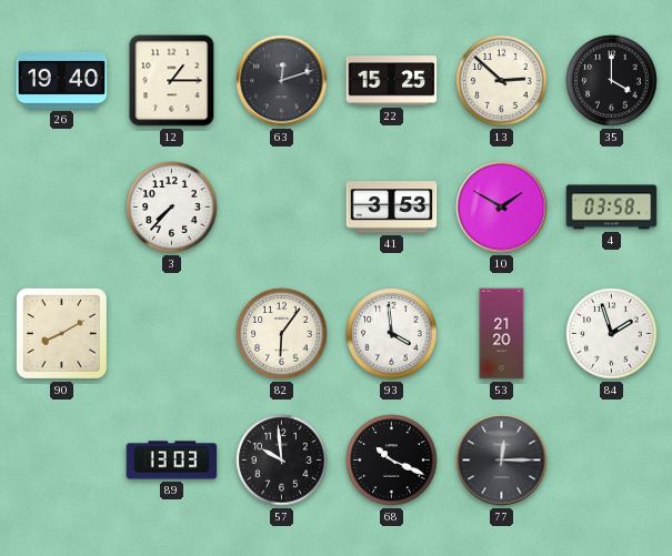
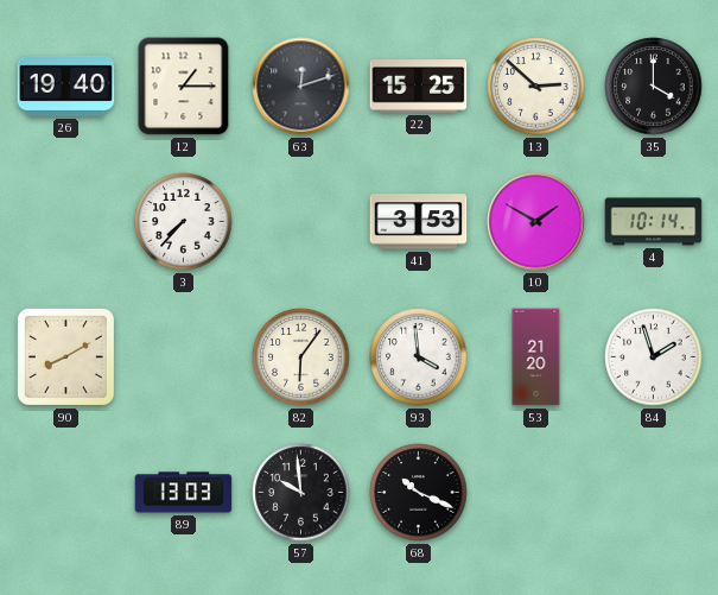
4: 03:58 -> 10:14
77: 12:15 -> none
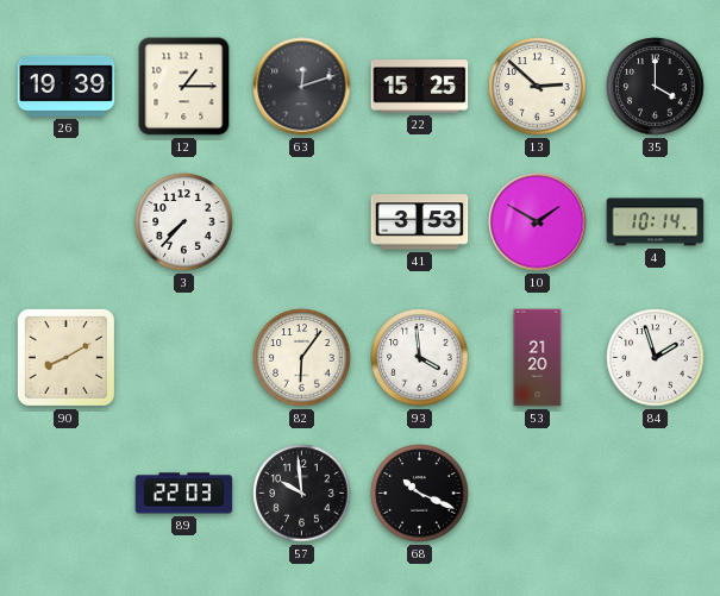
26: 19:40 -> 19:39
89: 13:03 -> 22:03
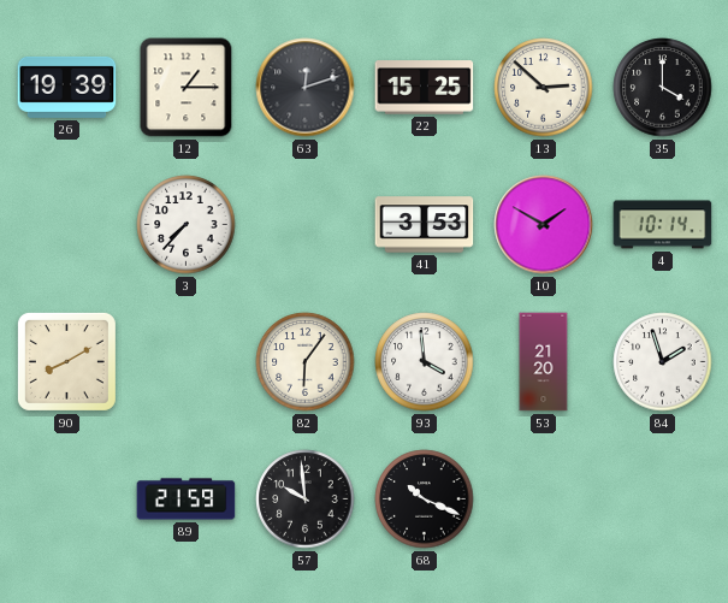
89: 22:03 -> 21:59
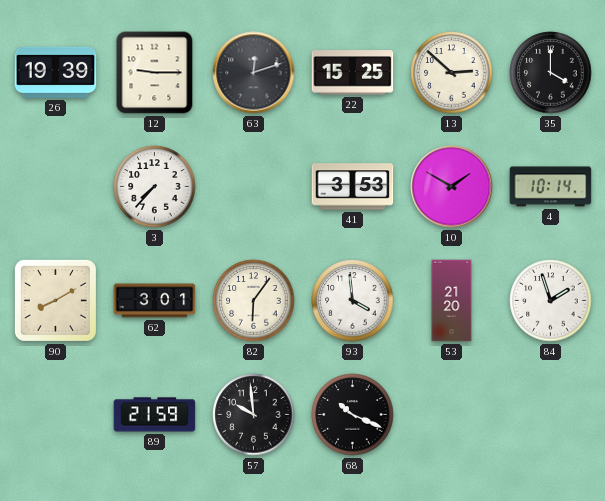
12: 1:15 -> 9:15
62: none -> 3:01
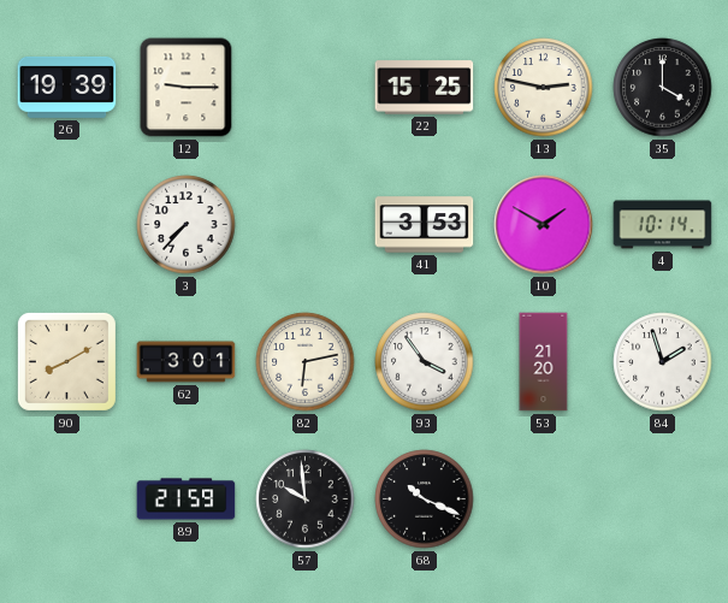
63: 12:12 -> none
13: 2:52 -> 2:47
82: 6:06 -> 6:13
93: 3:59 -> 3:54
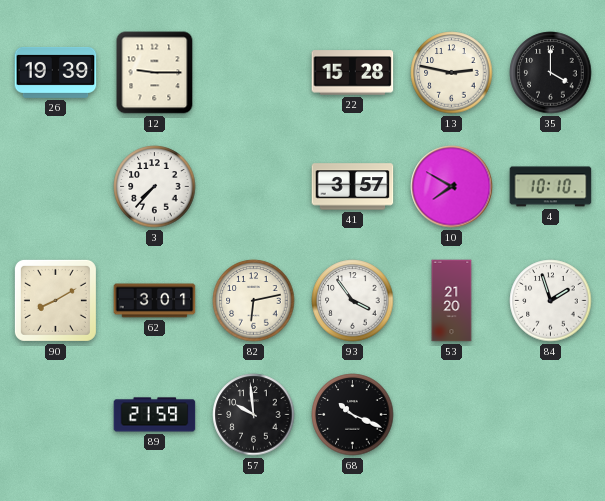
22: 15:25 -> 15:28
41: 3:53 -> 3:57
10: 1:50 -> 7:50
4: 10:14 -> 10:10
